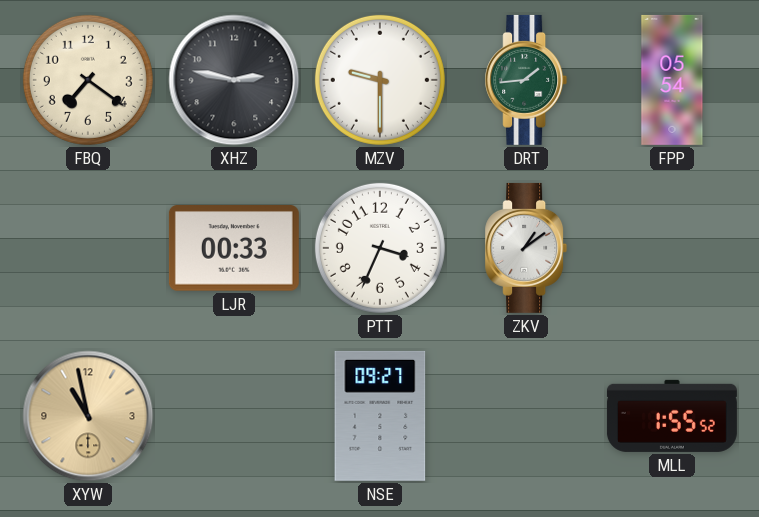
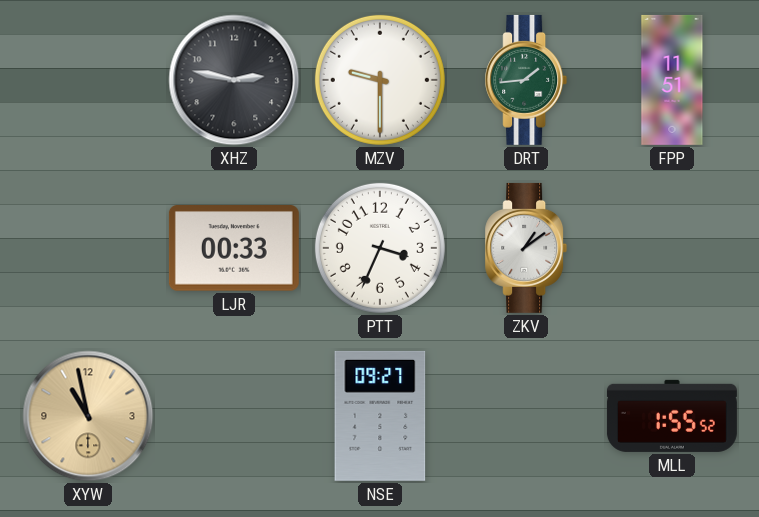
FBQ: 7:21 -> none
FPP: 05:54 -> 11:51
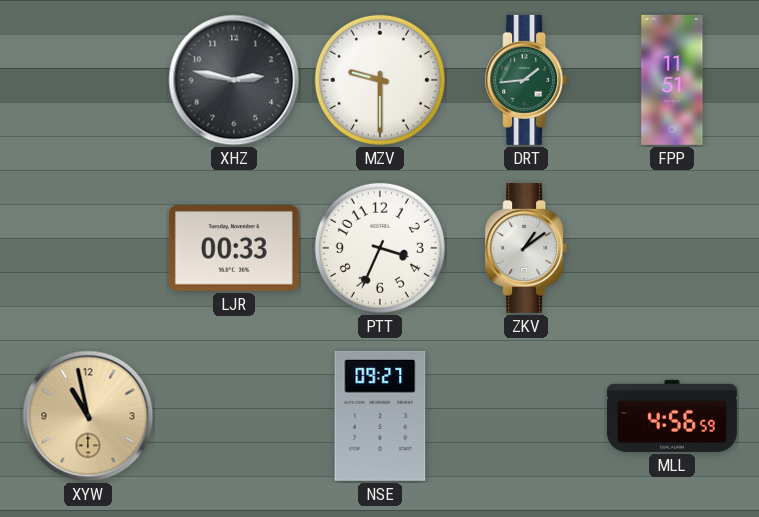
MLL: 1:55 -> 4:56
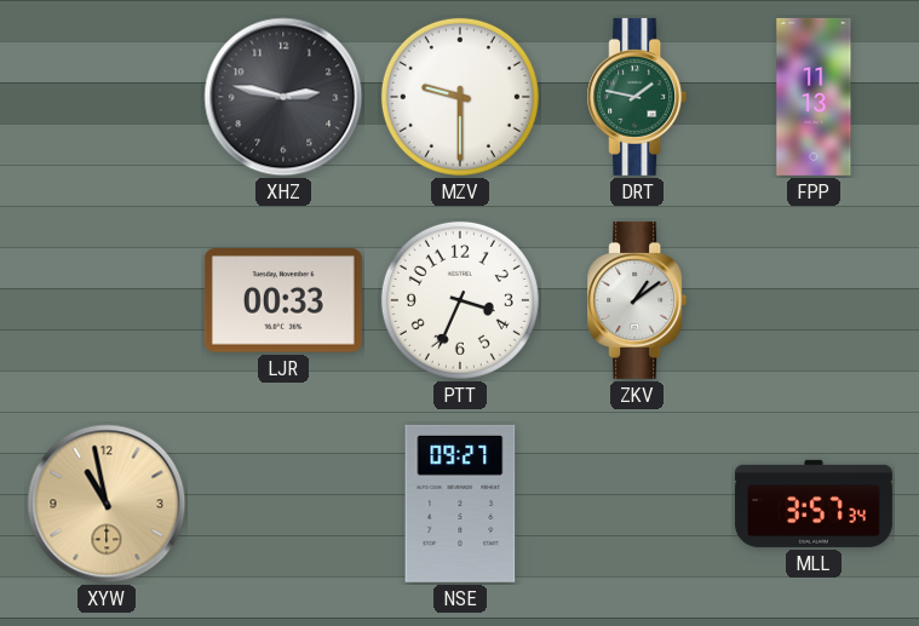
DRT: 1:44 -> 1:47
FPP: 11:51 -> 11:13
MLL: 4:56 -> 3:57
